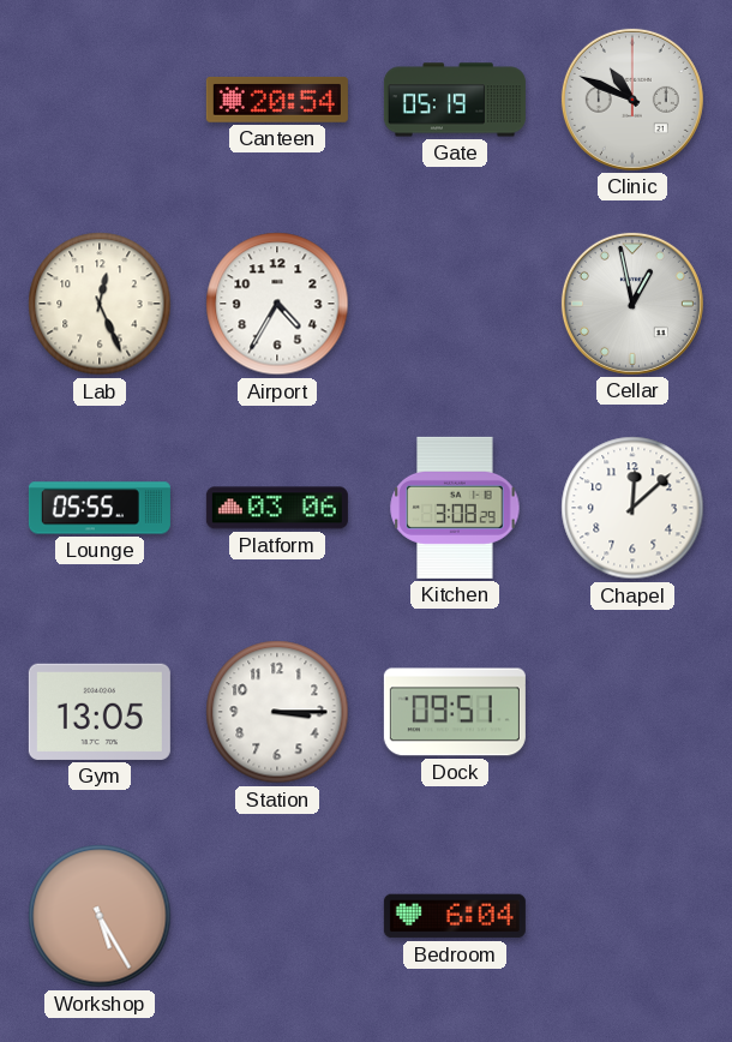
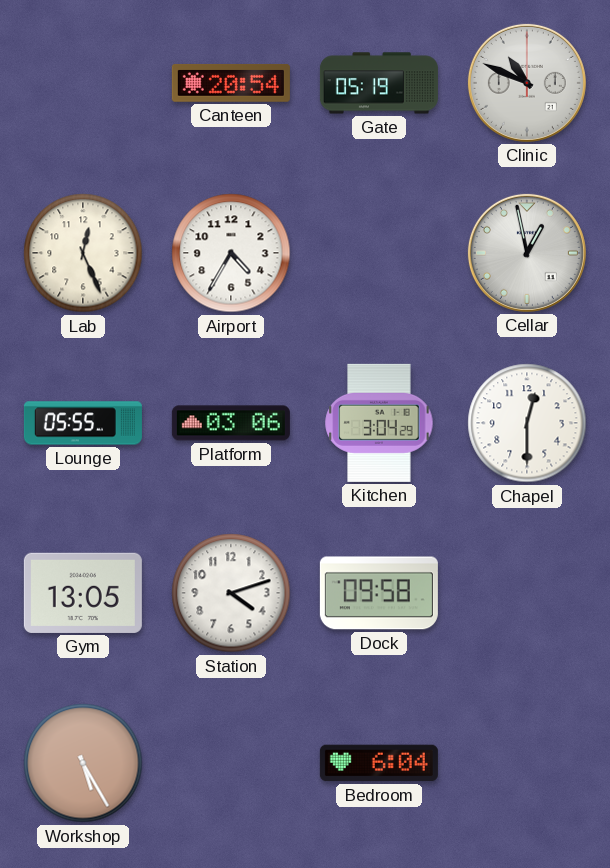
Kitchen: 3:08 -> 3:04
Chapel: 12:08 -> 12:30
Station: 3:15 -> 4:12
Dock: 09:51 -> 09:58
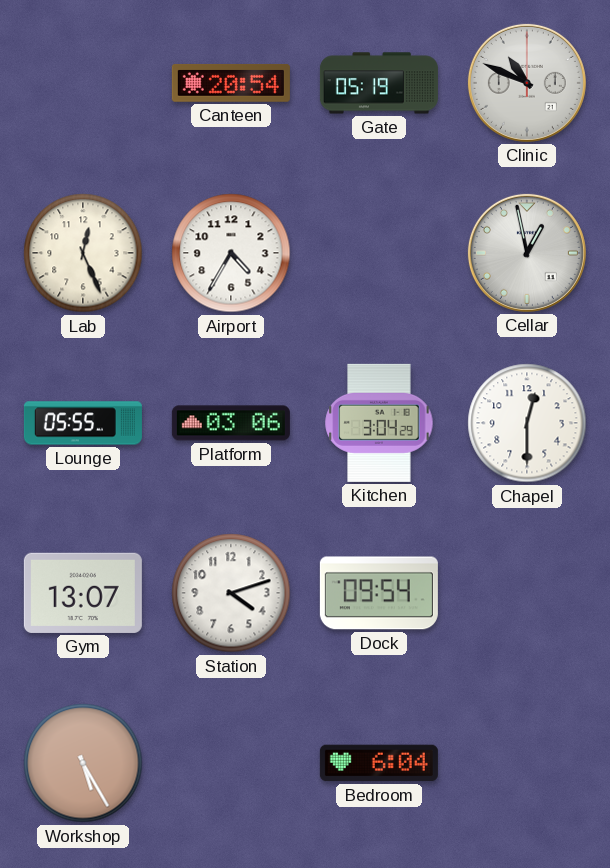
Gym: 13:05 -> 13:07
Dock: 09:58 -> 09:54
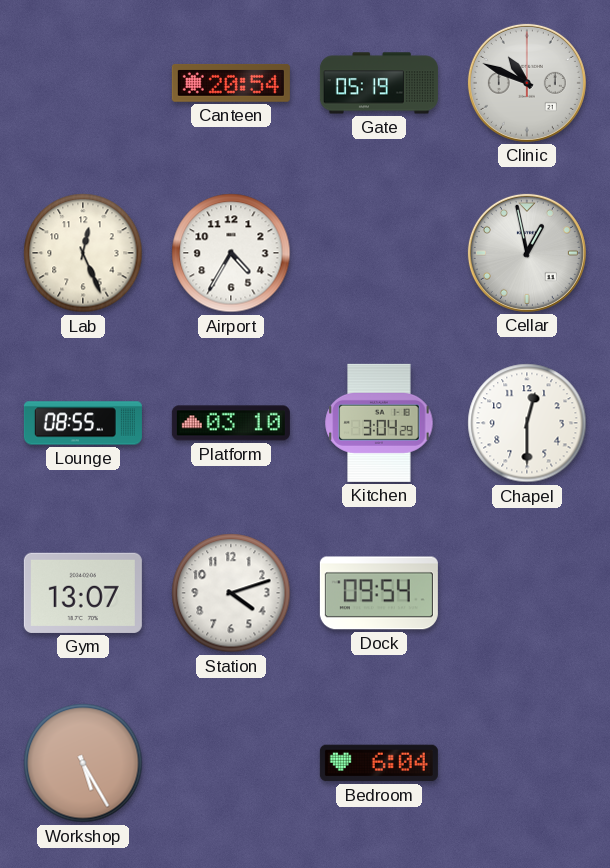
Lounge: 05:55 -> 08:55
Platform: 03:06 -> 03:10
